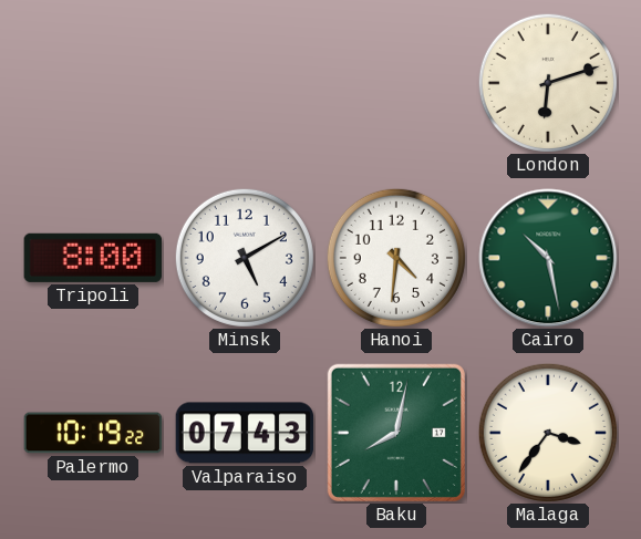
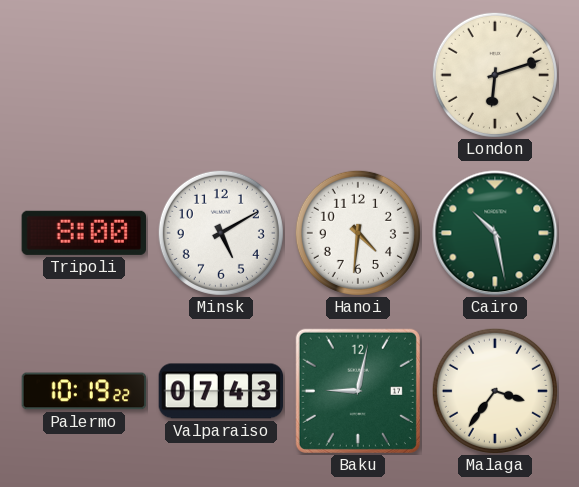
Baku: 8:02 -> 9:02
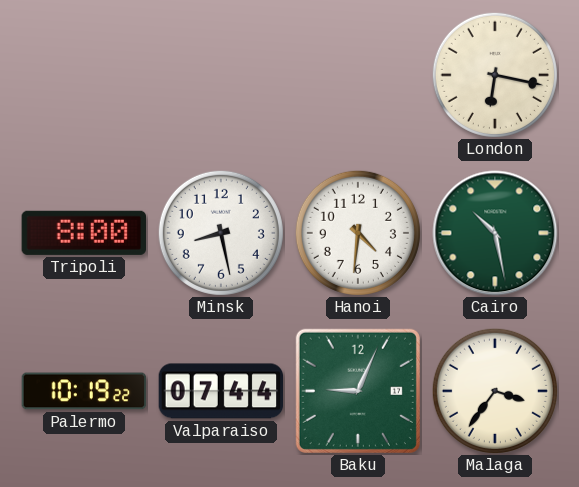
London: 6:12 -> 6:17
Minsk: 5:10 -> 8:28
Valparaiso: 07:43 -> 07:44
Baku: 9:02 -> 9:04
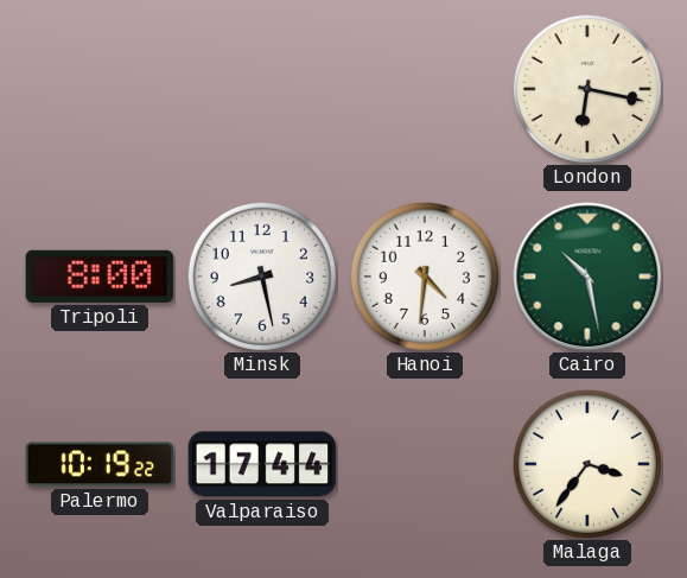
Valparaiso: 07:44 -> 17:44
Baku: 9:04 -> none
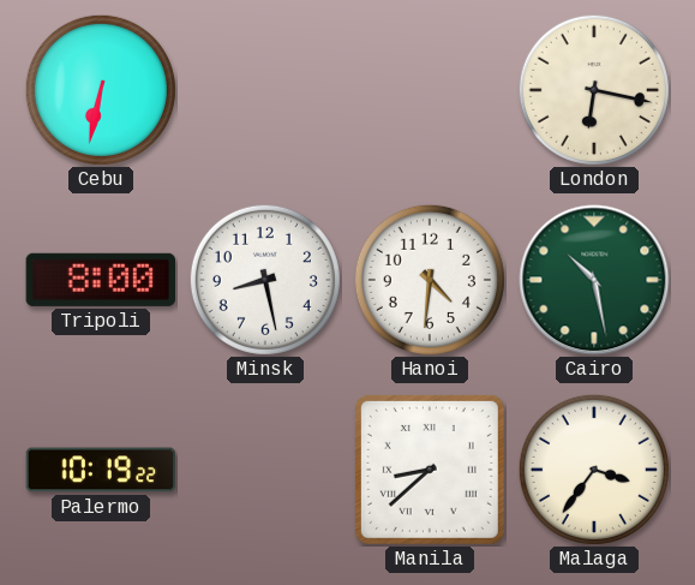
Cebu: none -> 6:32
Valparaiso: 17:44 -> none
Manila: none -> 8:38
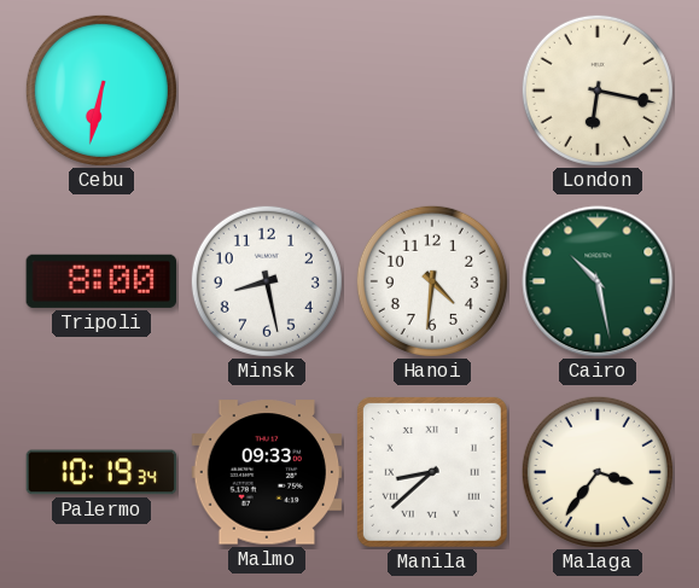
Palermo: 10:19:22 -> 10:19:34
Malmo: none -> 09:33
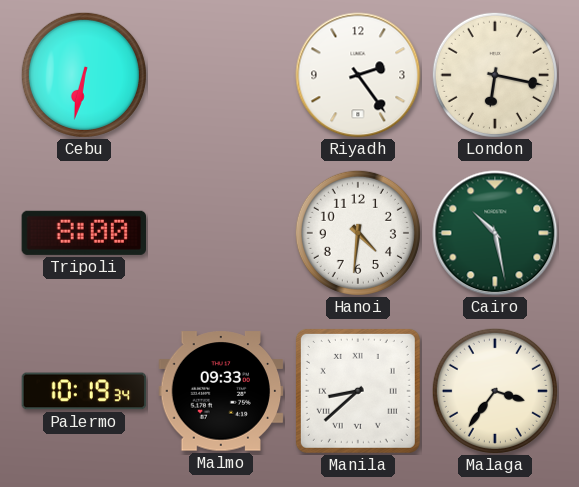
Riyadh: none -> 2:24
Minsk: 8:28 -> none
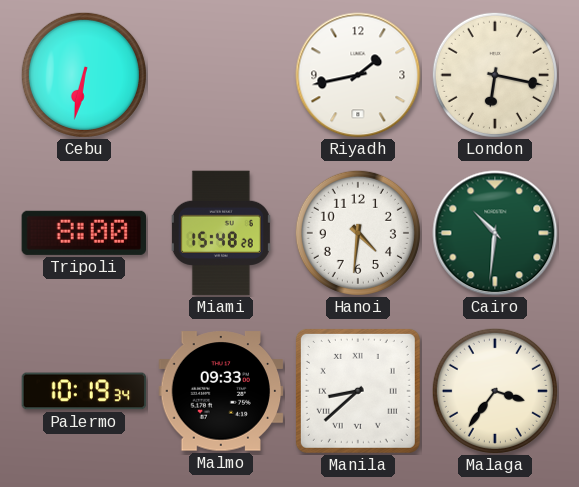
Riyadh: 2:24 -> 1:43
Miami: none -> 15:48
Cairo: 10:28 -> 10:31
